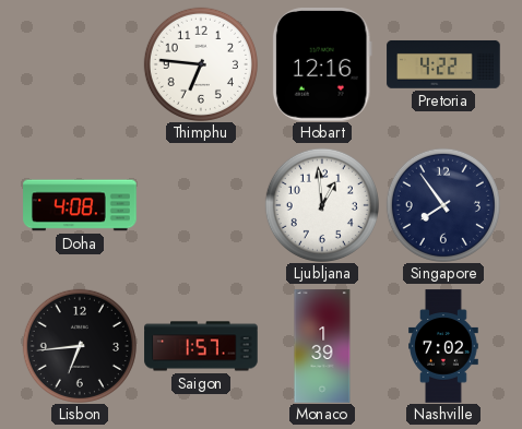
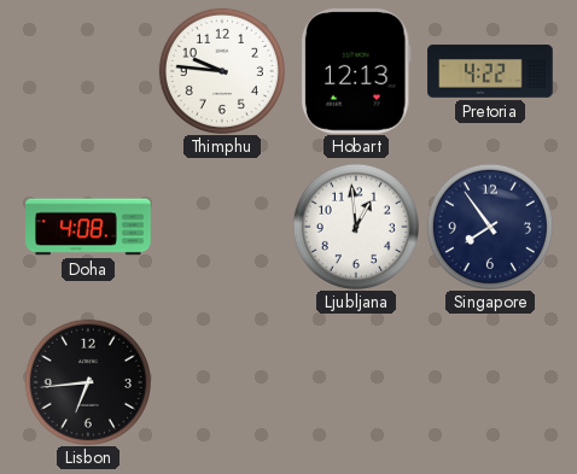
Thimphu: 6:46 -> 9:46
Hobart: 12:16 -> 12:13
Saigon: 1:57 -> none
Monaco: 1:39 -> none
Nashville: 7:02 -> none
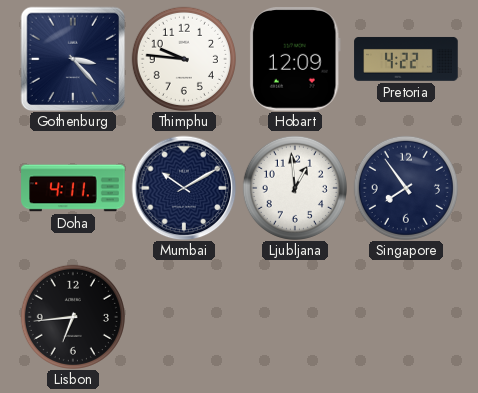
Gothenburg: none -> 3:23
Hobart: 12:13 -> 12:09
Doha: 4:08 -> 4:11
Mumbai: none -> 10:10
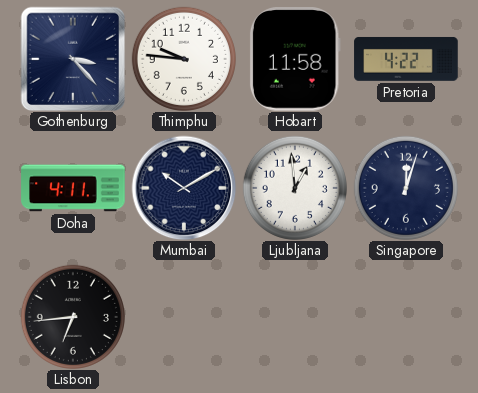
Hobart: 12:09 -> 11:58
Singapore: 7:54 -> 12:03
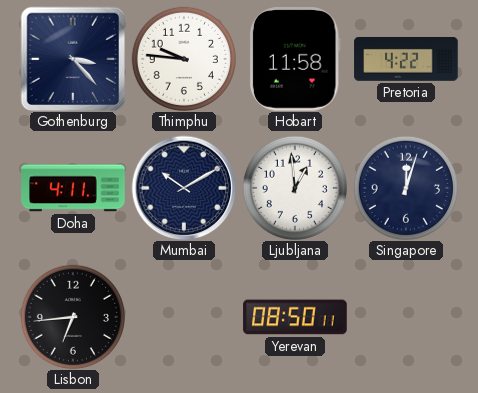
Yerevan: none -> 08:50
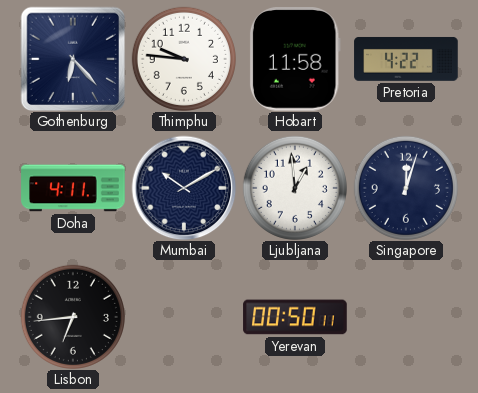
Gothenburg: 3:23 -> 6:23
Yerevan: 08:50 -> 00:50
